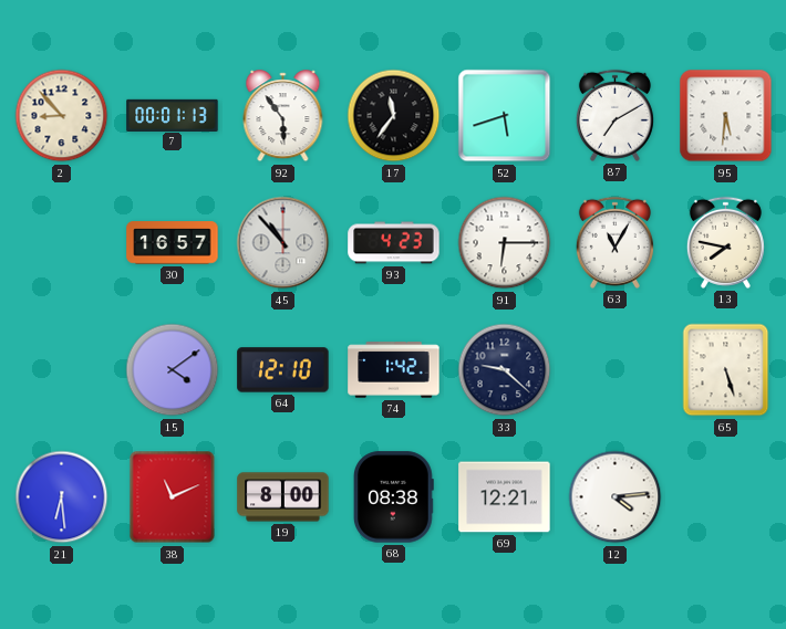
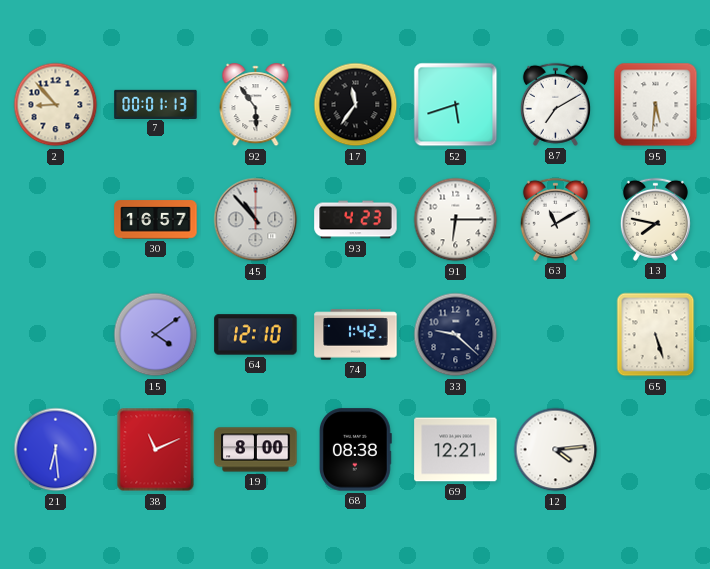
63: 11:05 -> 11:10
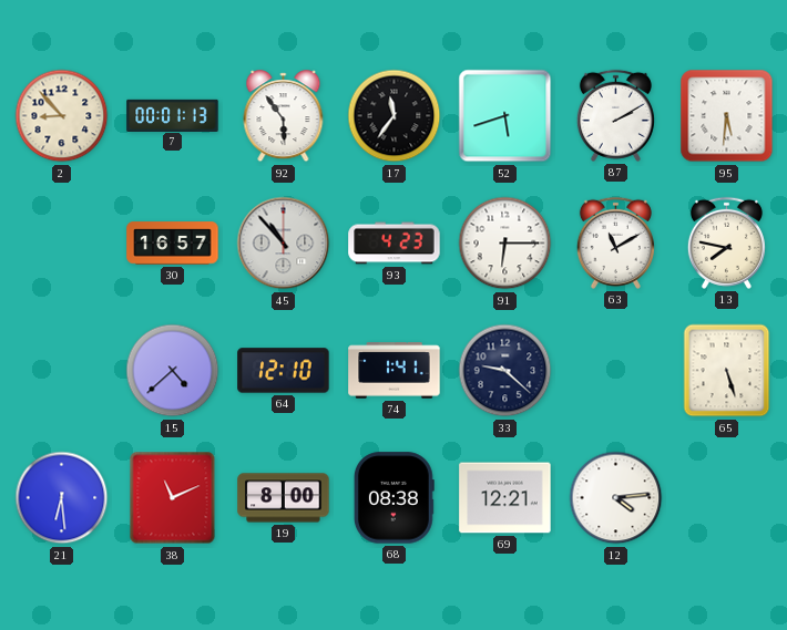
87: 7:10 -> 2:10
15: 4:09 -> 4:38
74: 1:42 -> 1:41
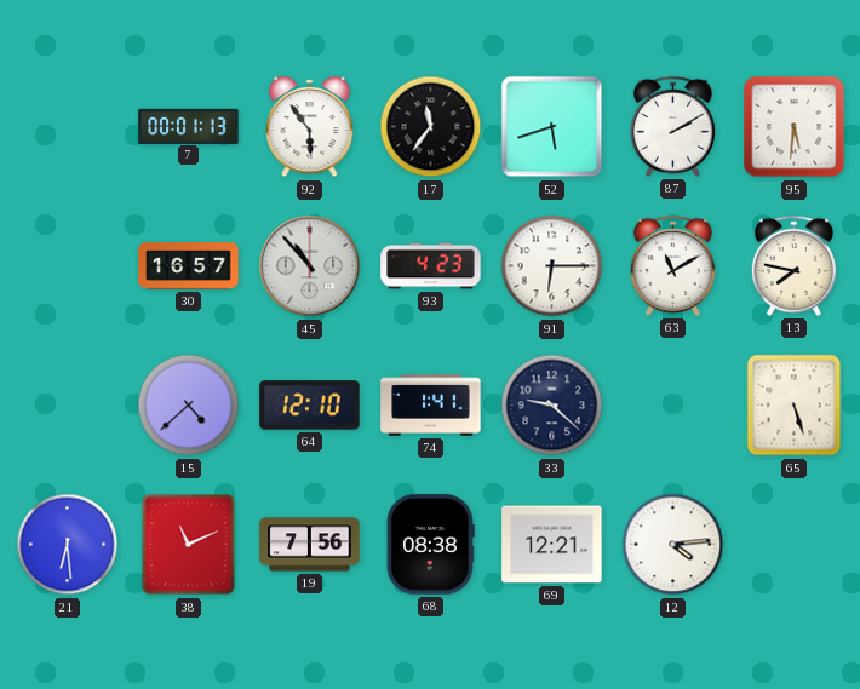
2: 8:53 -> none
19: 8:00 -> 7:56
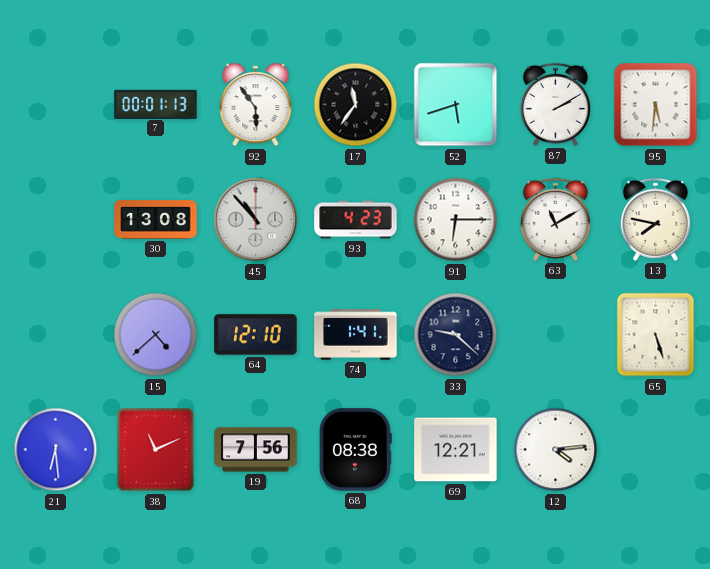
30: 16:57 -> 13:08
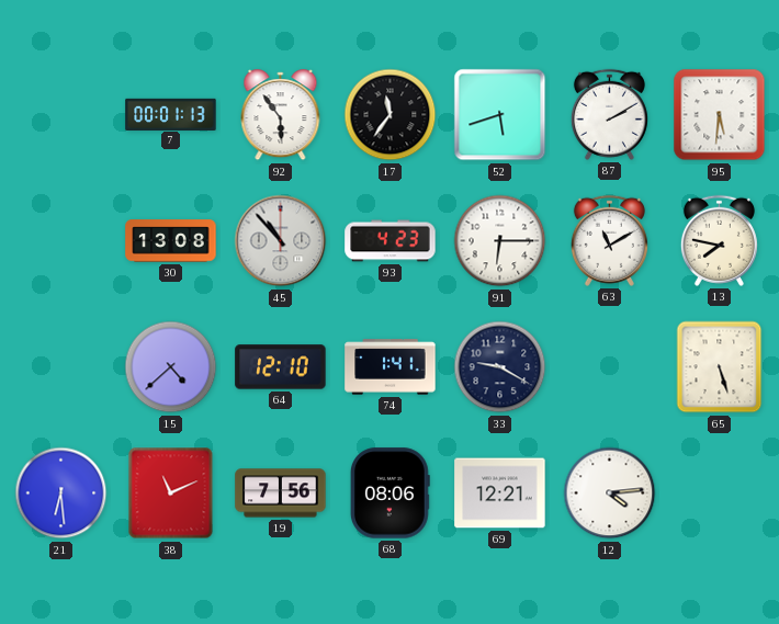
33: 9:22 -> 9:20
68: 08:38 -> 08:06
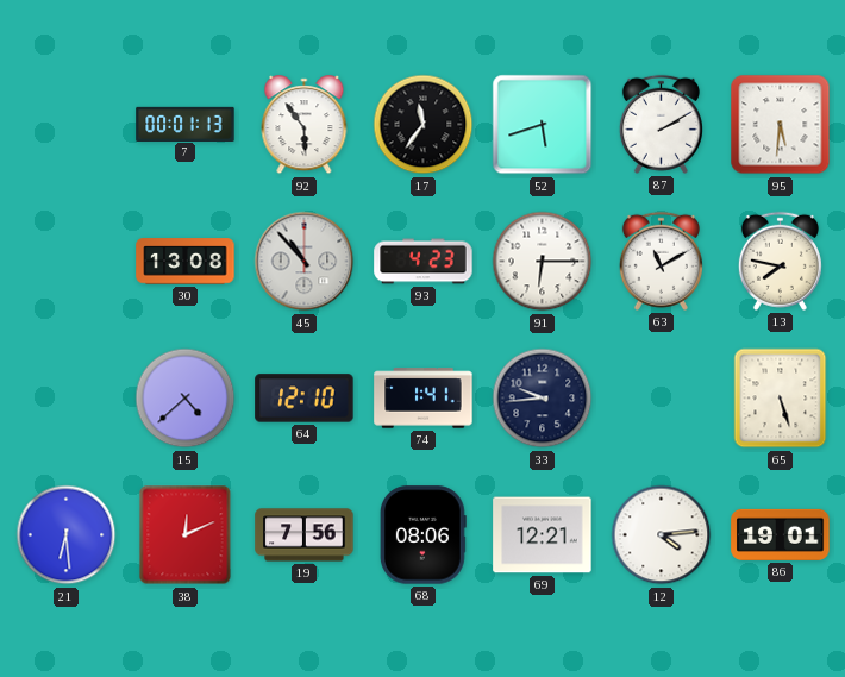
33: 9:20 -> 9:44
38: 11:11 -> 12:11
86: none -> 19:01
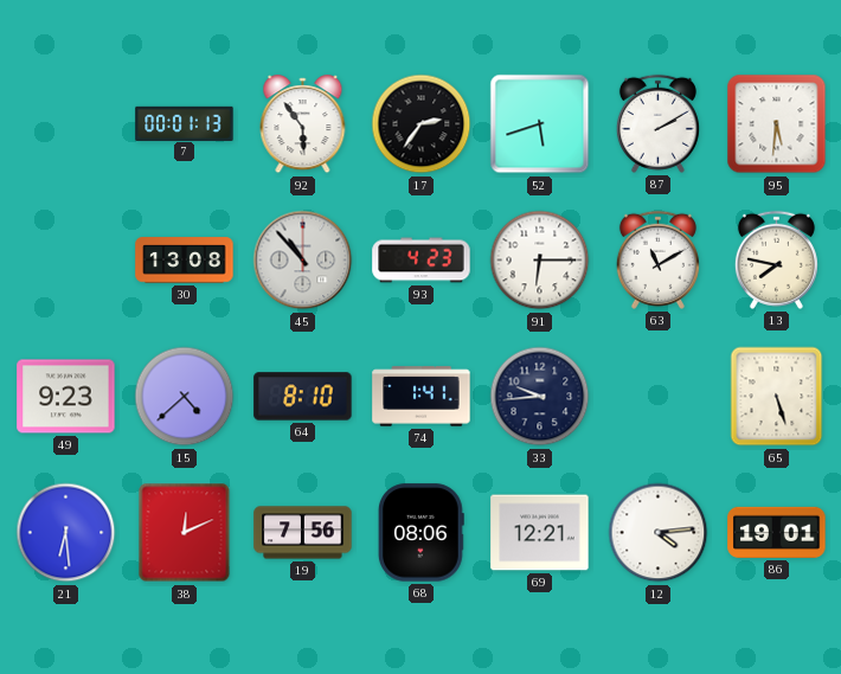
17: 11:36 -> 2:36
49: none -> 9:23
64: 12:10 -> 8:10
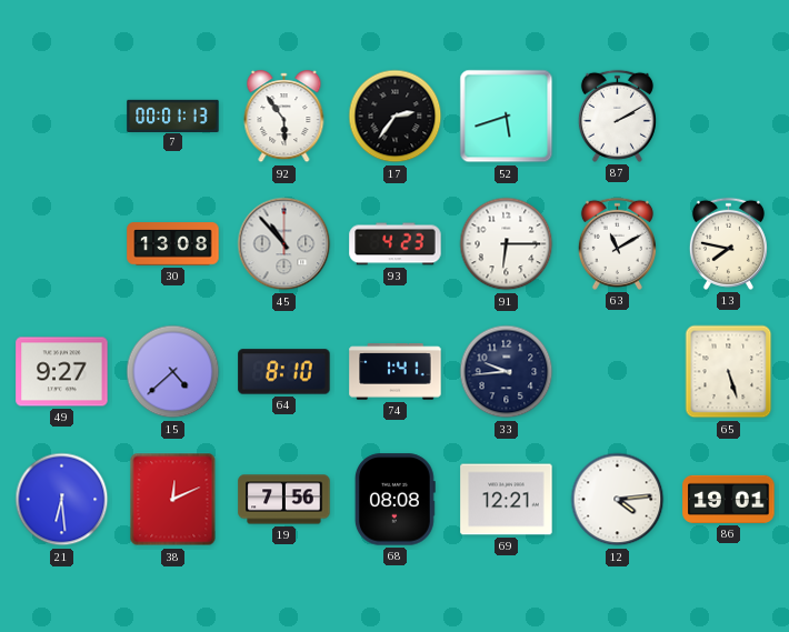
95: 5:31 -> none
49: 9:23 -> 9:27
68: 08:06 -> 08:08
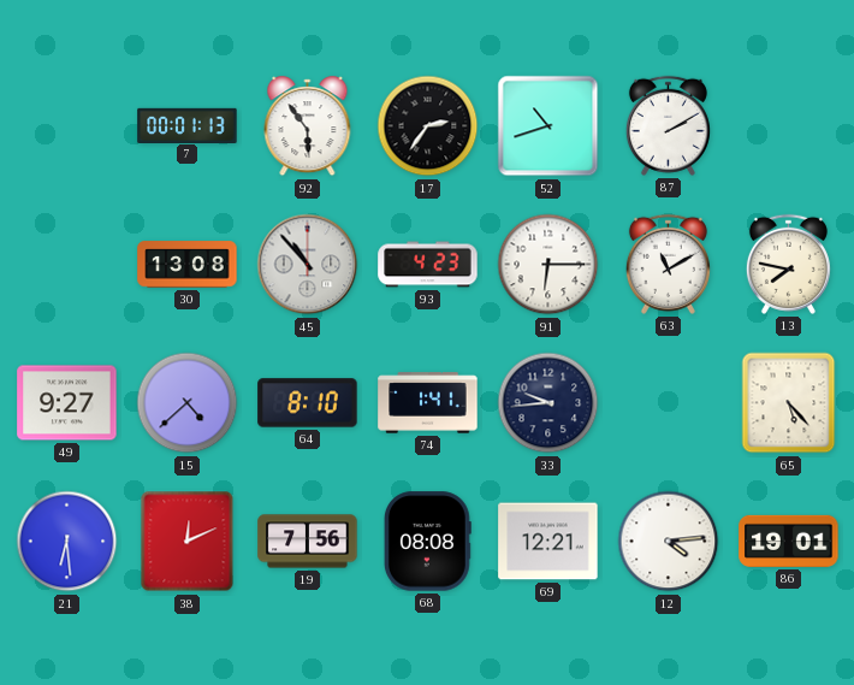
52: 5:42 -> 10:42
65: 5:27 -> 5:23
